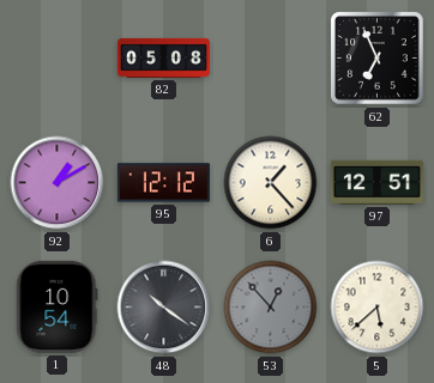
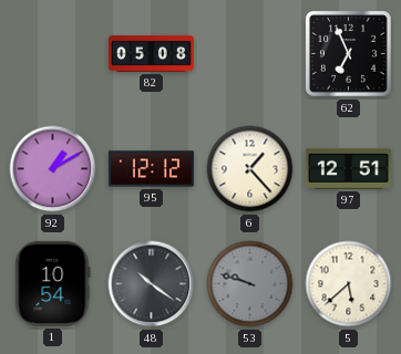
53: 12:53 -> 9:48
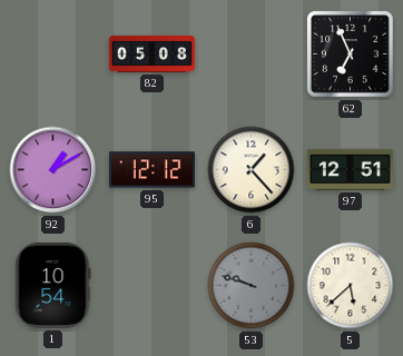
48: 10:21 -> none
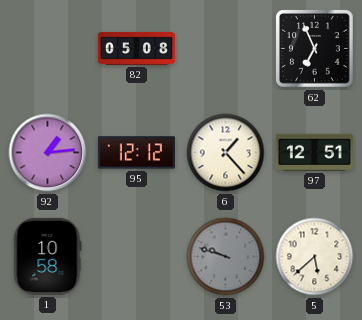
92: 1:10 -> 1:14
1: 10:54 -> 10:58
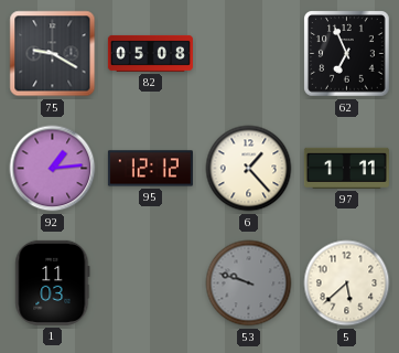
75: none -> 9:20
97: 12:51 -> 1:11
1: 10:58 -> 11:03
